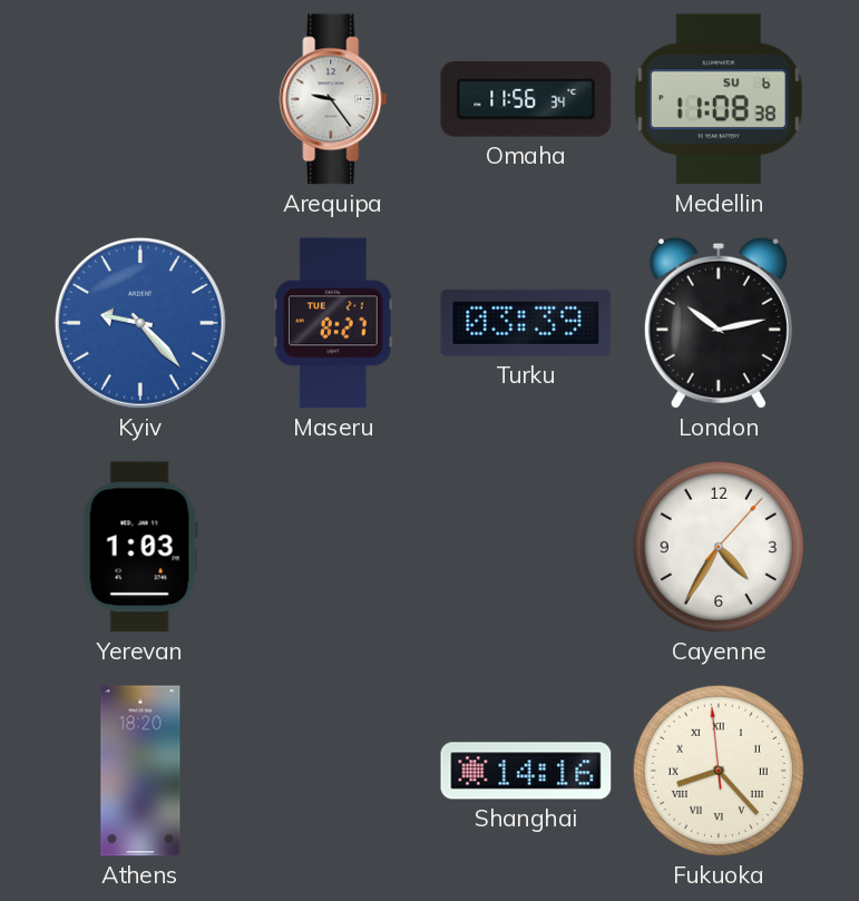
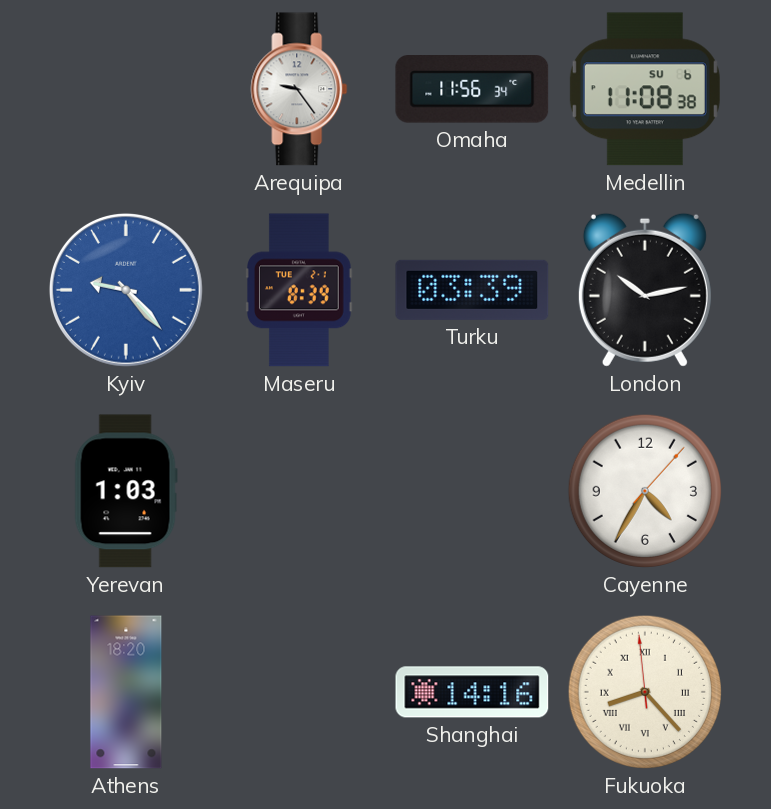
Maseru: 8:27 -> 8:39
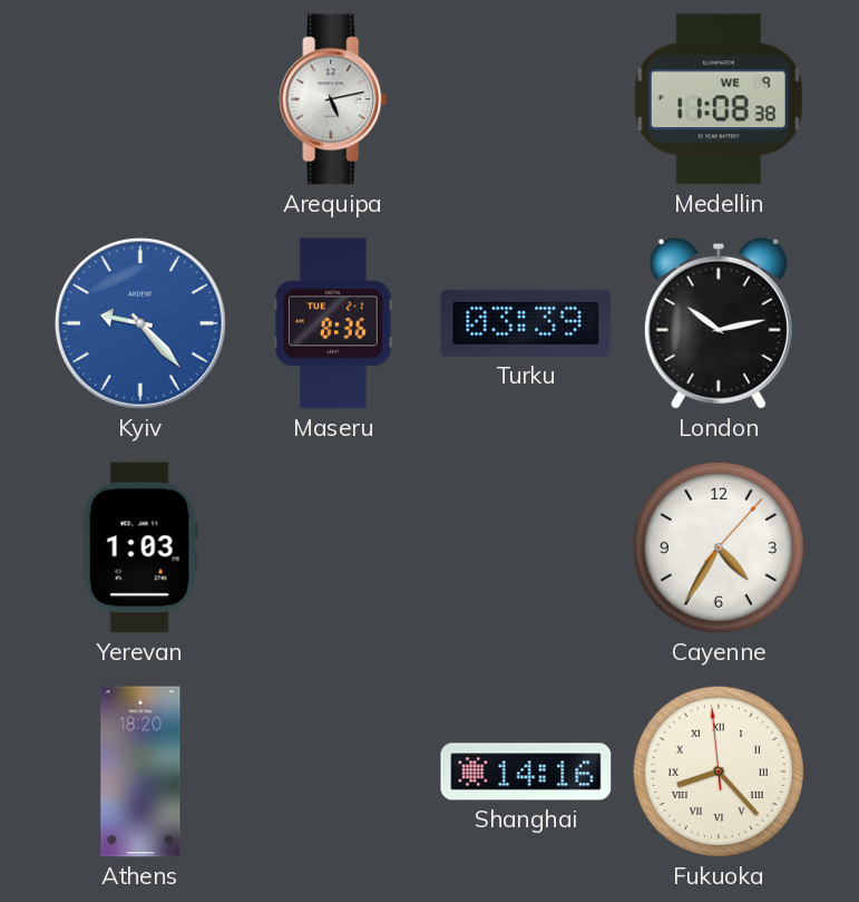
Arequipa: 9:24 -> 5:13
Omaha: 11:56 -> none
Medellin date: SU 6 -> WE 9
Maseru: 8:39 -> 8:36
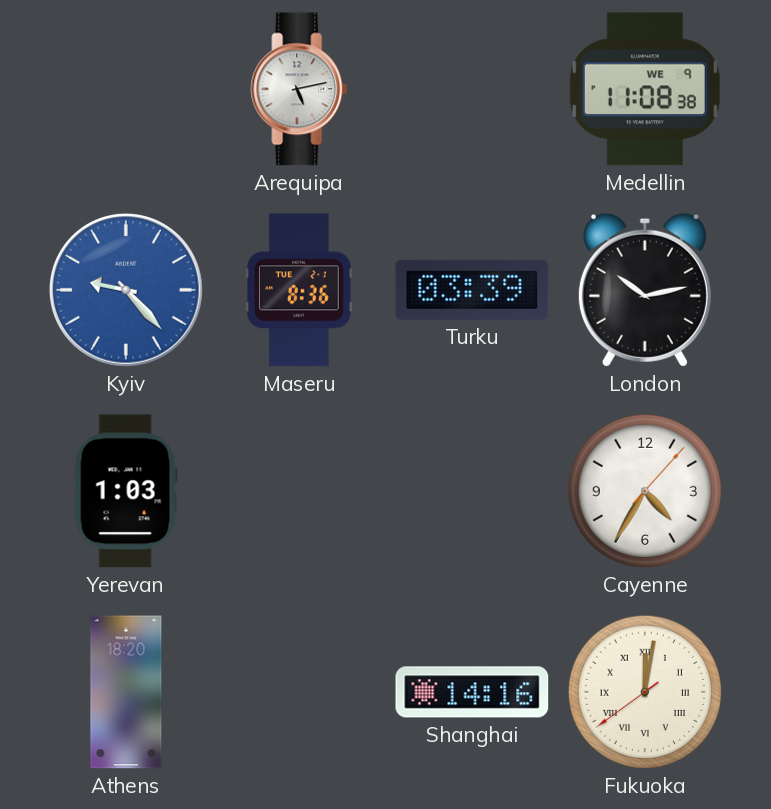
Fukuoka: 8:22 -> 12:01
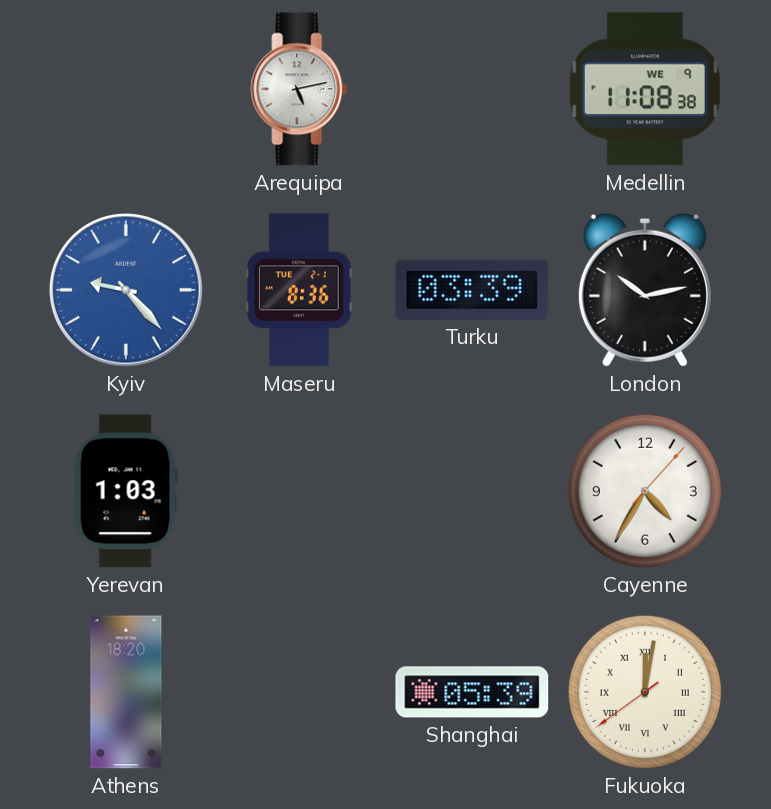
Shanghai: 14:16 -> 05:39
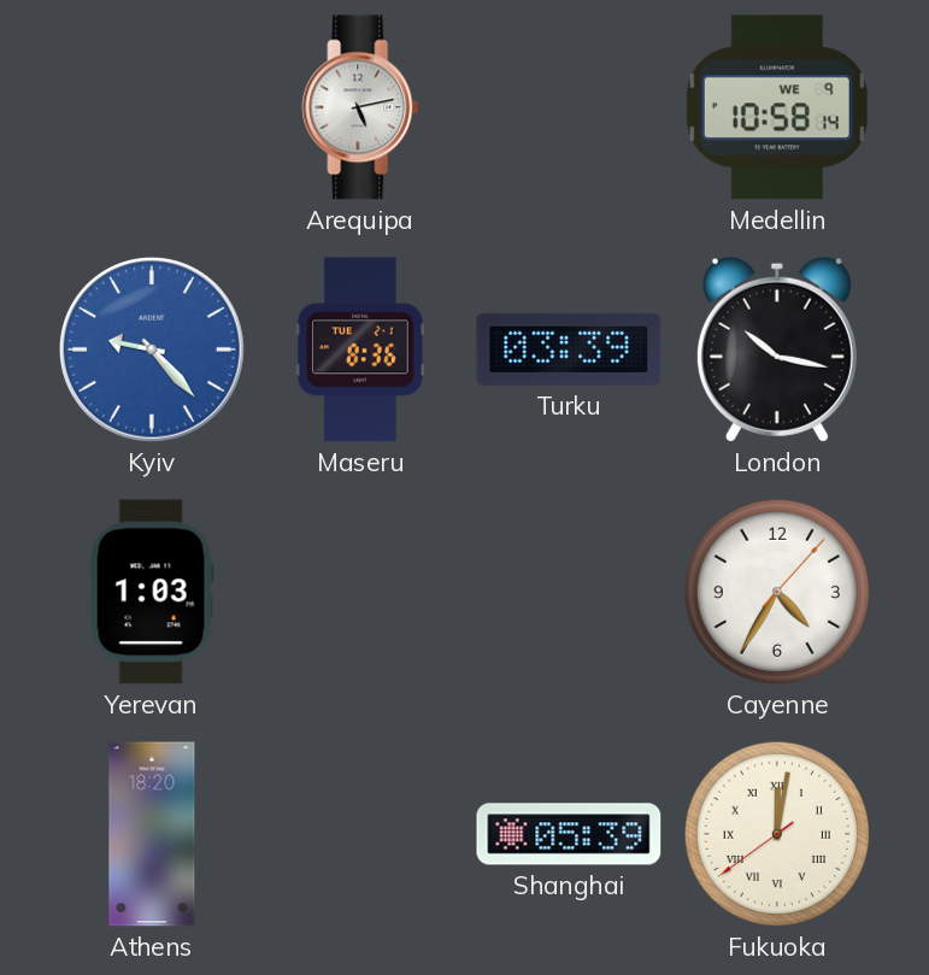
Medellin: 11:08 -> 10:58
London: 10:13 -> 10:17
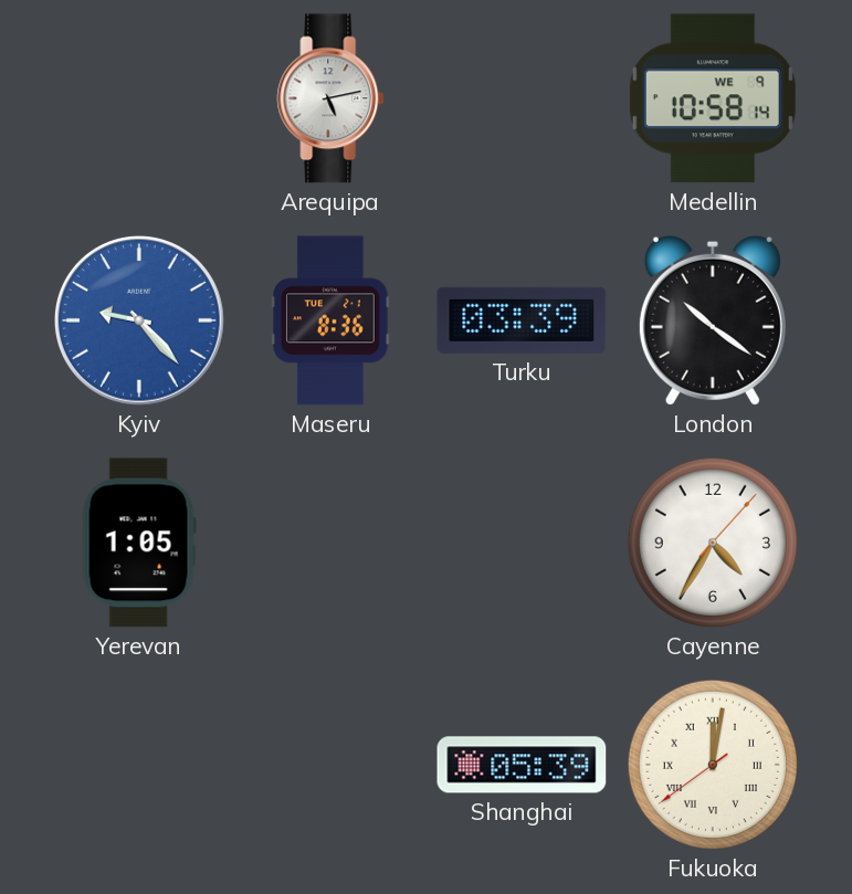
London: 10:17 -> 10:21
Yerevan: 1:03 -> 1:05
Athens: 18:20 -> none
